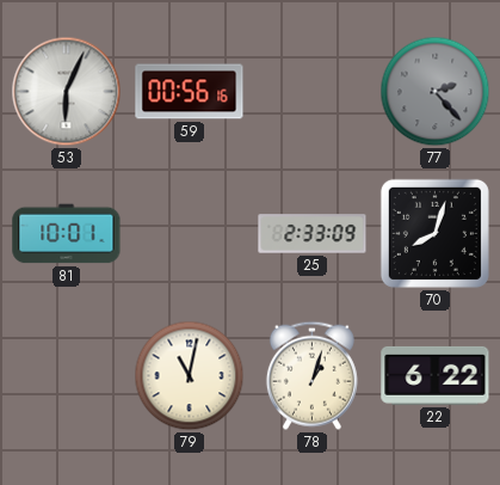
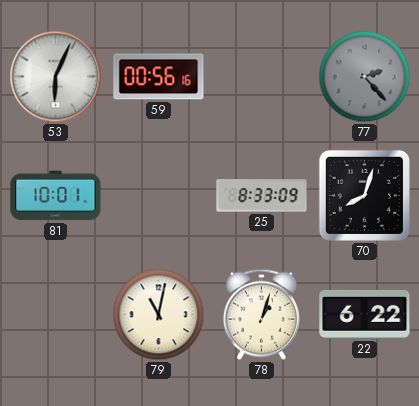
25: 2:33 -> 8:33
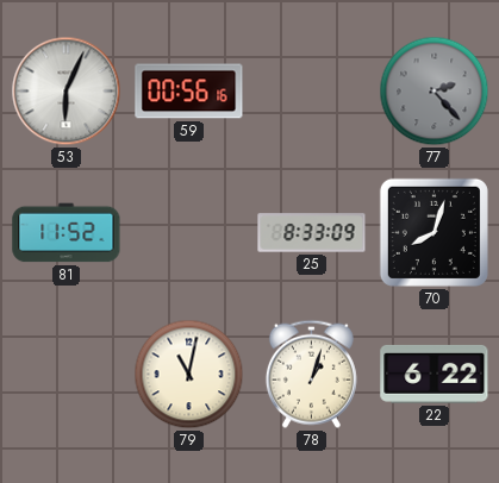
81: 10:01 -> 11:52
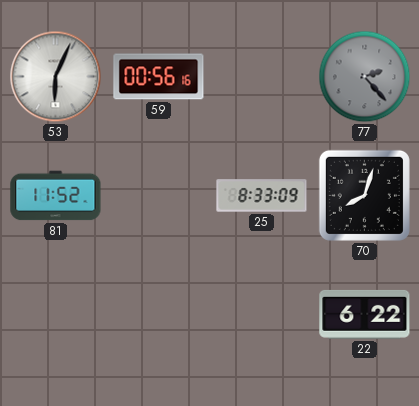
79: 11:02 -> none
78: 1:03 -> none
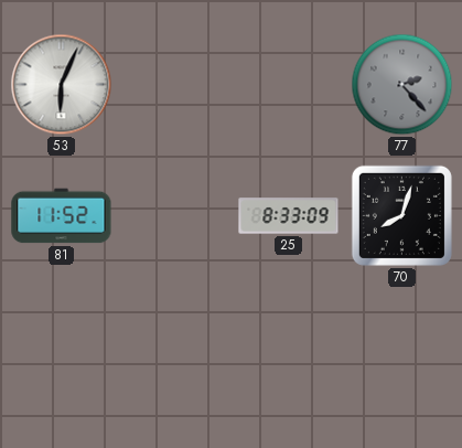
59: 00:56 -> none
22: 6:22 -> none
